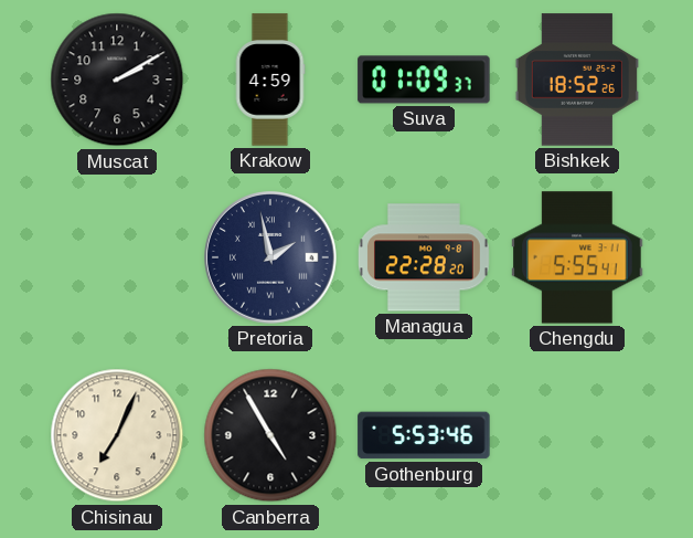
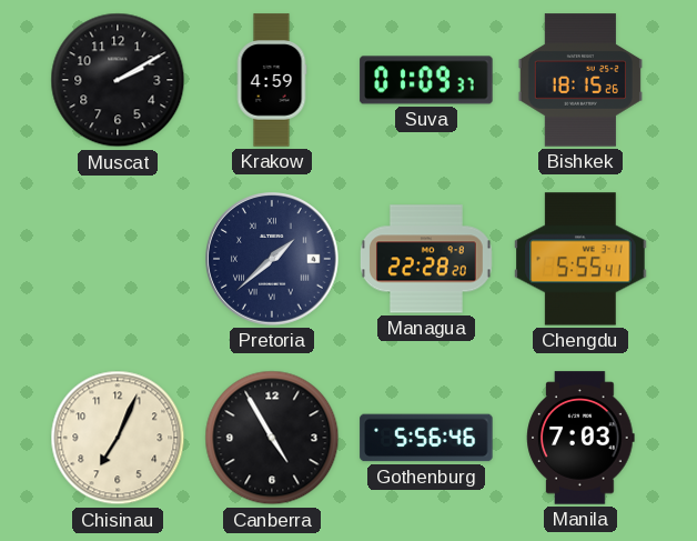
Bishkek: 18:52 -> 18:15
Pretoria: 1:58 -> 1:38
Gothenburg: 5:53 -> 5:56
Manila: none -> 7:03
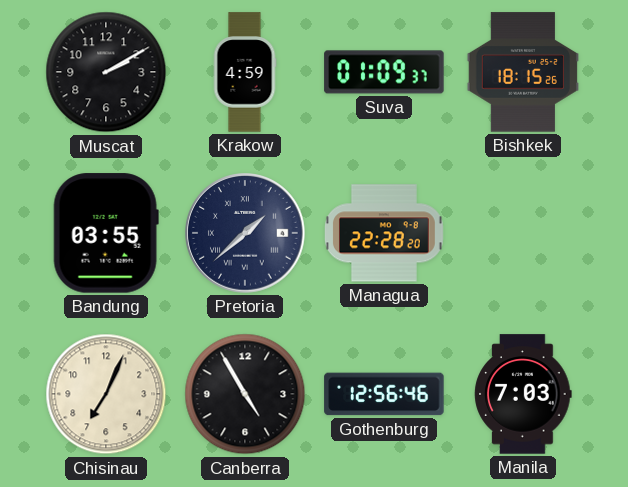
Bandung: none -> 03:55
Chengdu: 5:55 -> none
Gothenburg: 5:56 -> 12:56
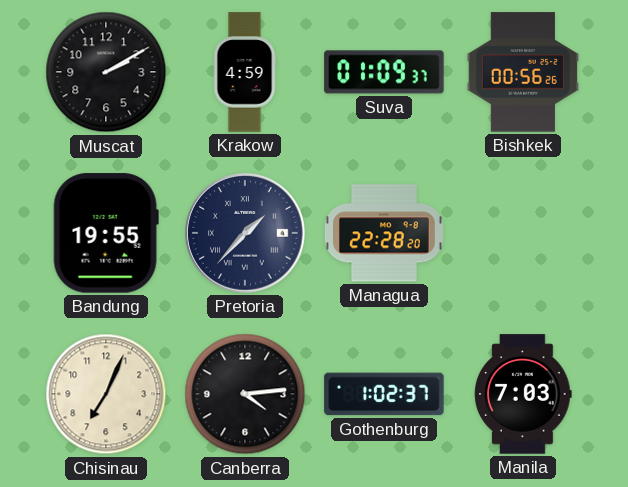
Bishkek: 18:15 -> 00:56
Bandung: 03:55 -> 19:55
Pretoria: 1:38 -> 1:37
Canberra: 4:55 -> 4:14
Gothenburg: 12:56 -> 1:02
